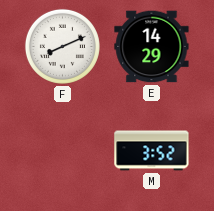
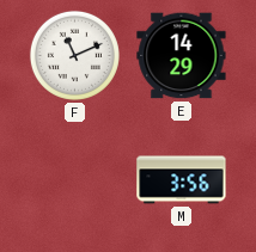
F: 8:11 -> 11:11
M: 3:52 -> 3:56
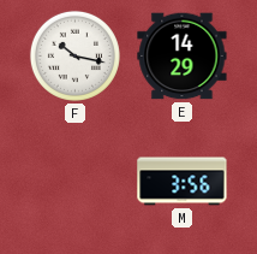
F: 11:11 -> 10:17
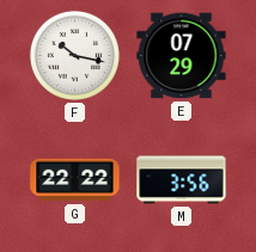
E: 14:29 -> 07:29
G: none -> 22:22
